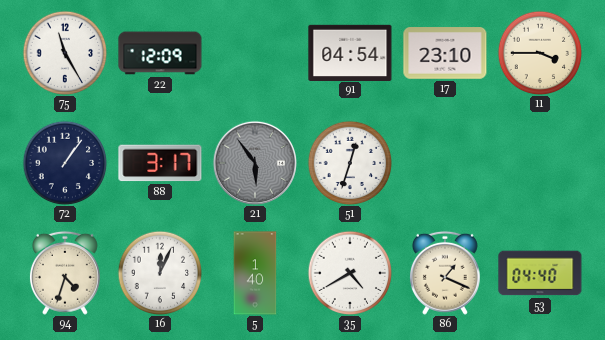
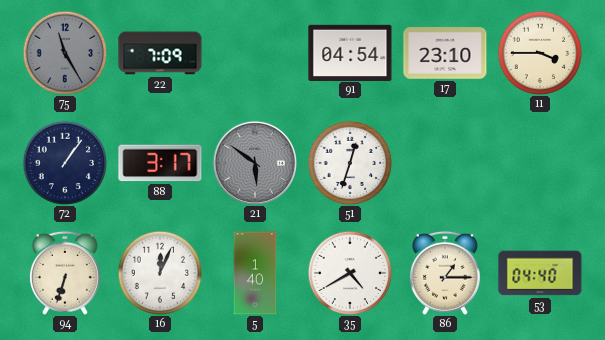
75 dial: white -> grey
22: 12:09 -> 7:09
21: 5:54 -> 5:51
94: 4:33 -> 6:33
86: 1:19 -> 1:15
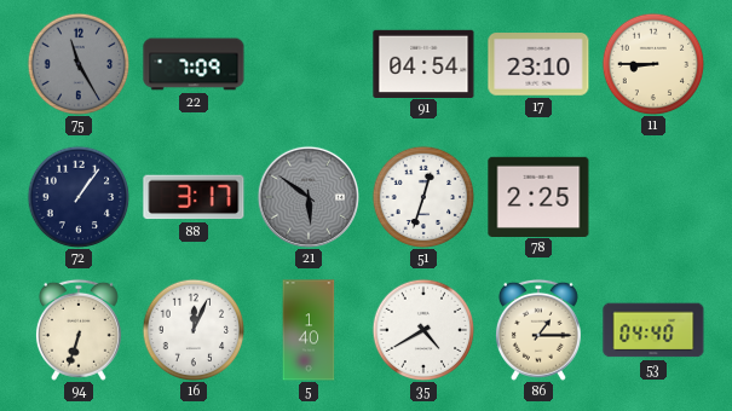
11: 3:45 -> 8:45
78: none -> 2:25
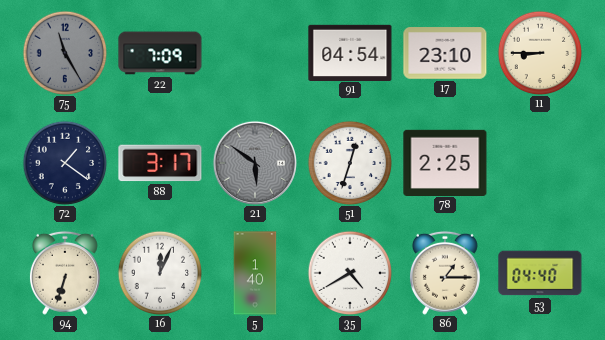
72: 1:06 -> 1:21
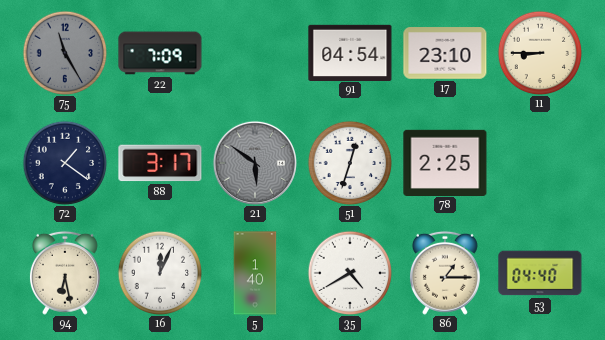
94: 6:33 -> 6:28
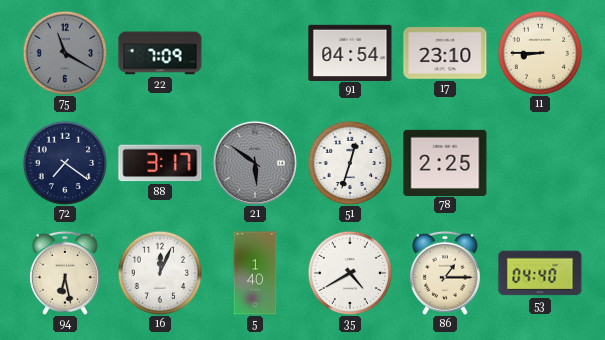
75: 11:25 -> 11:20
72: 1:21 -> 7:21
